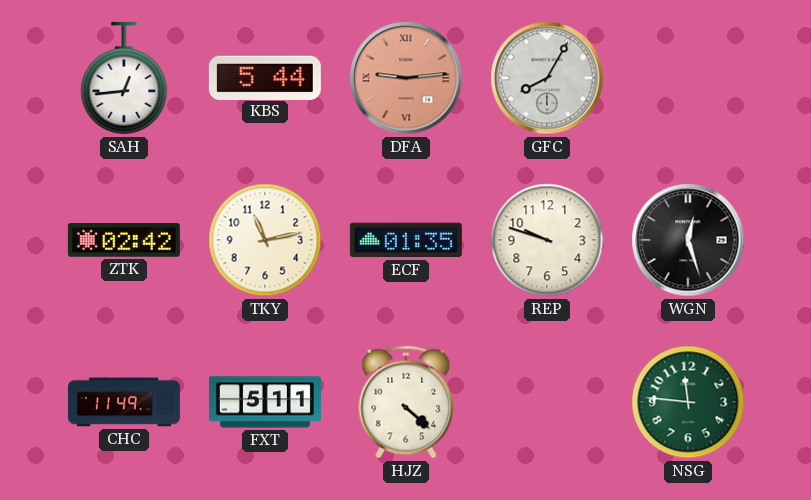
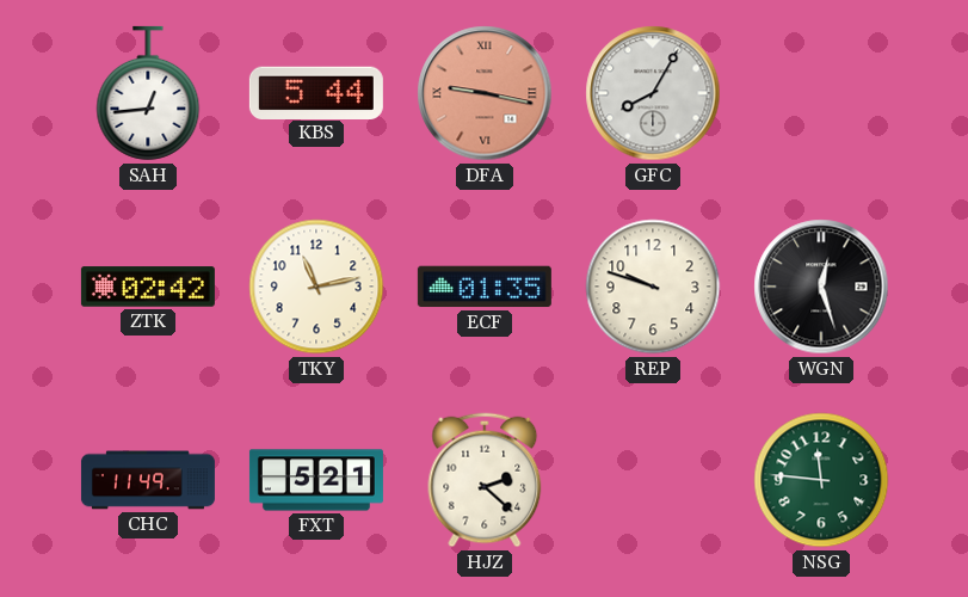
DFA: 9:14 -> 9:17
FXT: 5:11 -> 5:21
HJZ: 4:22 -> 2:22
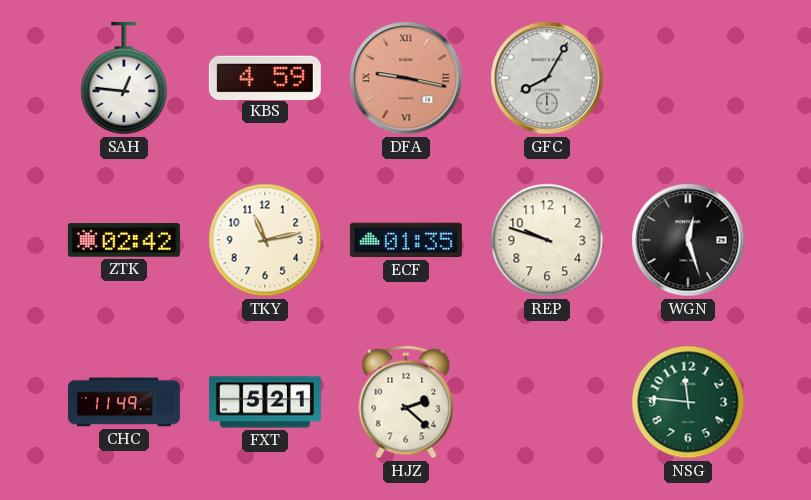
SAH: 12:44 -> 12:46
KBS: 5:44 -> 4:59
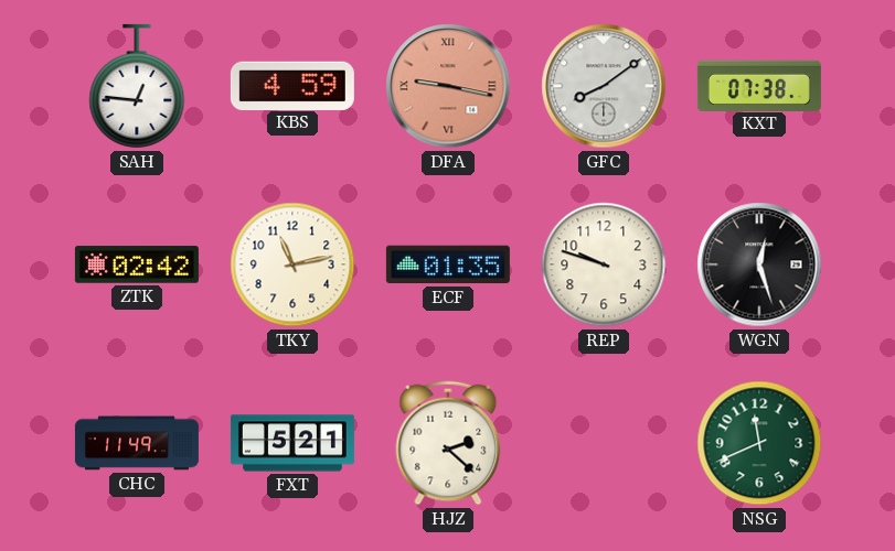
GFC: 8:05 -> 8:09
KXT: none -> 07:38
NSG: 11:46 -> 11:41
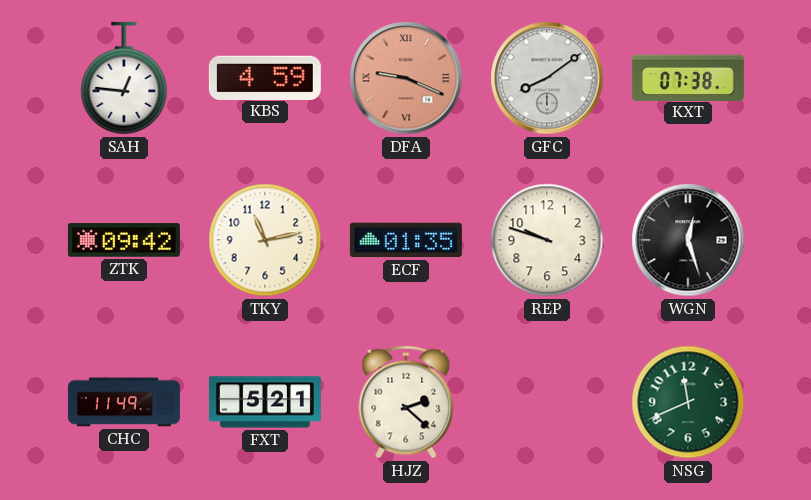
DFA: 9:17 -> 9:19
ZTK: 02:42 -> 09:42
